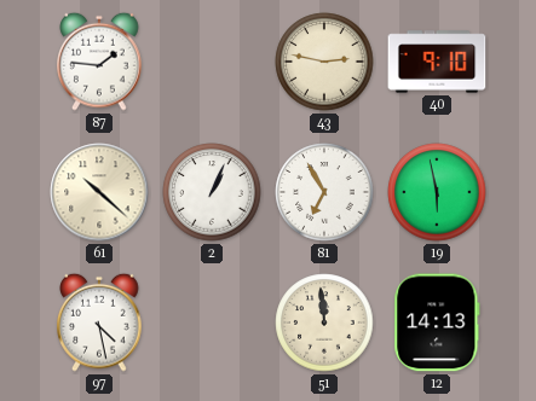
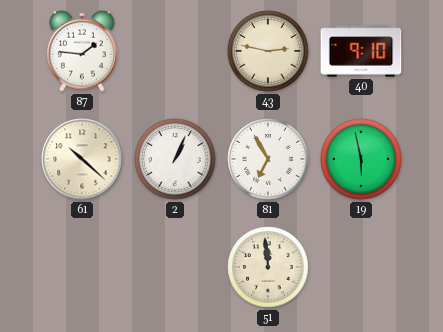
97: 4:28 -> none
12: 14:13 -> none
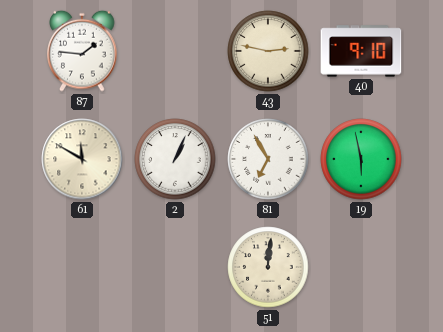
61: 10:22 -> 11:50
51: 11:59 -> 12:01
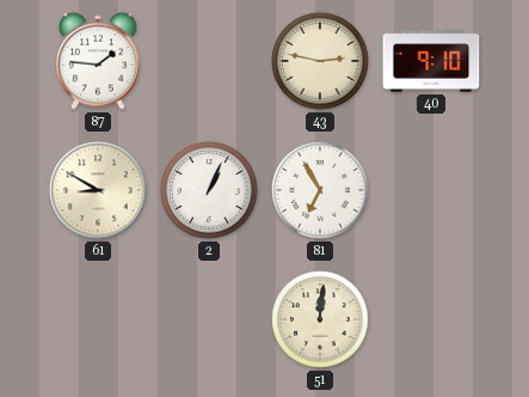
61: 11:50 -> 8:50
19: 5:58 -> none
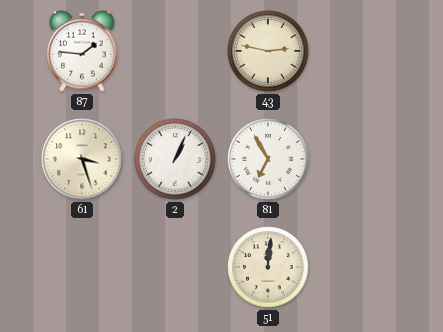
40: 9:10 -> none
61: 8:50 -> 3:27
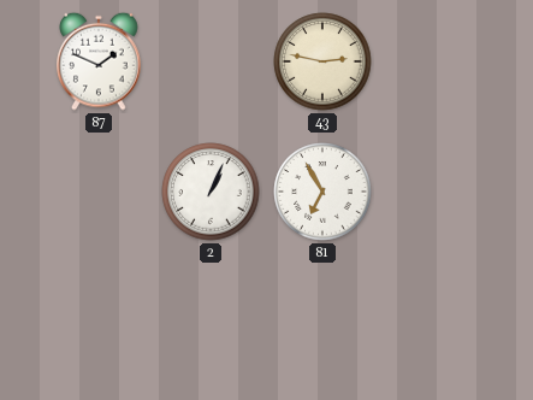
87: 1:46 -> 1:49
61: 3:27 -> none
51: 12:01 -> none
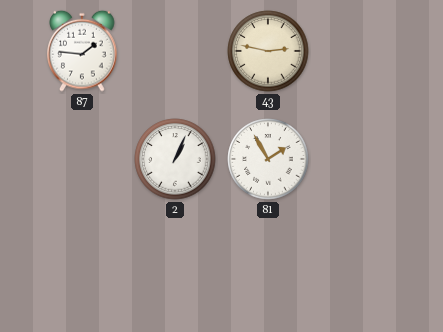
87: 1:49 -> 1:46
81: 6:55 -> 1:55
